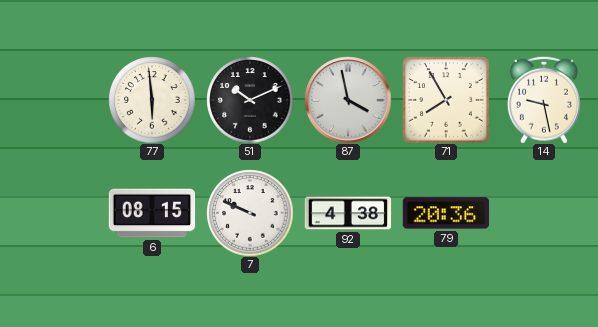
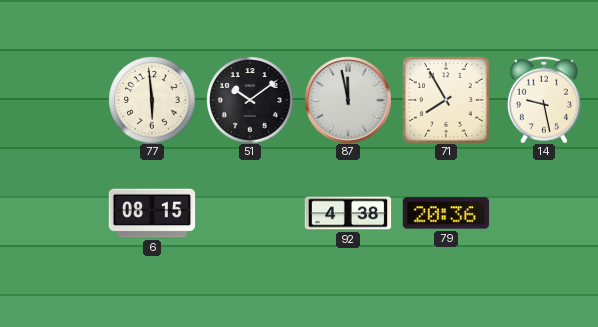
51: 10:11 -> 10:09
87: 3:58 -> 11:58
7: 9:49 -> none
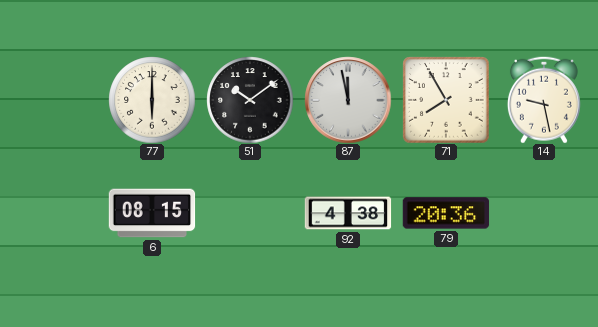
77: 5:59 -> 6:00
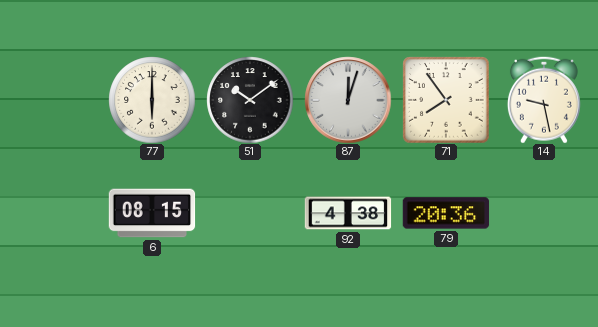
87: 11:58 -> 12:03
71: 7:55 -> 7:54
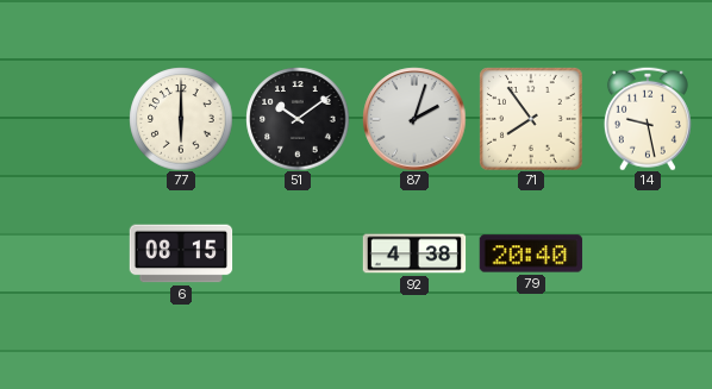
87: 12:03 -> 2:03
79: 20:36 -> 20:40
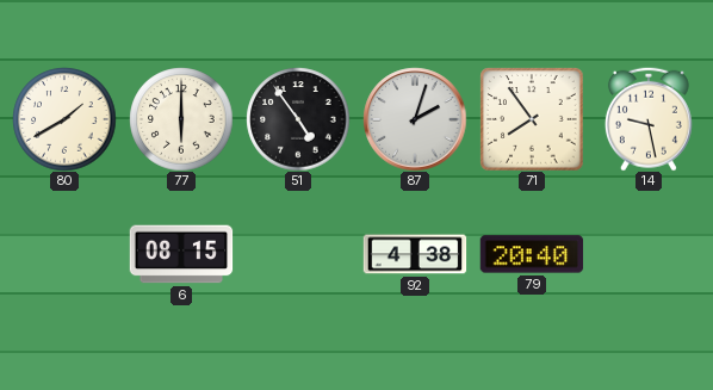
80: none -> 1:40
51: 10:09 -> 4:54
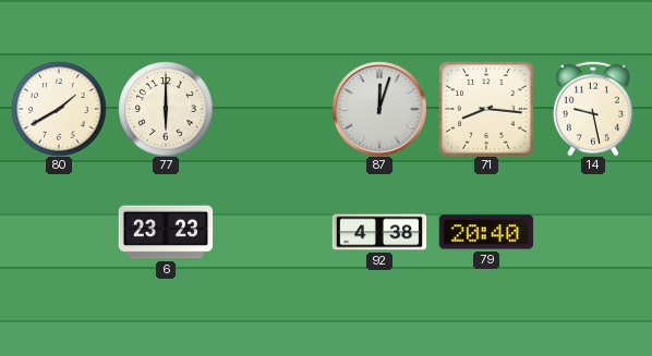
51: 4:54 -> none
87: 2:03 -> 12:03
71: 7:54 -> 8:16
6: 08:15 -> 23:23
